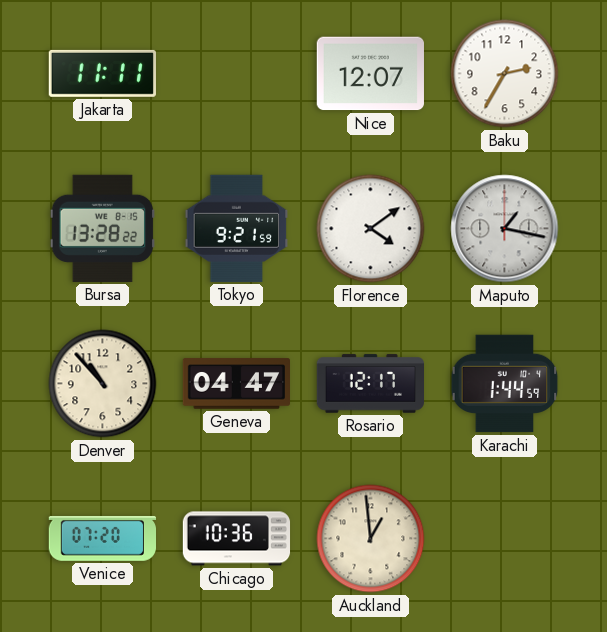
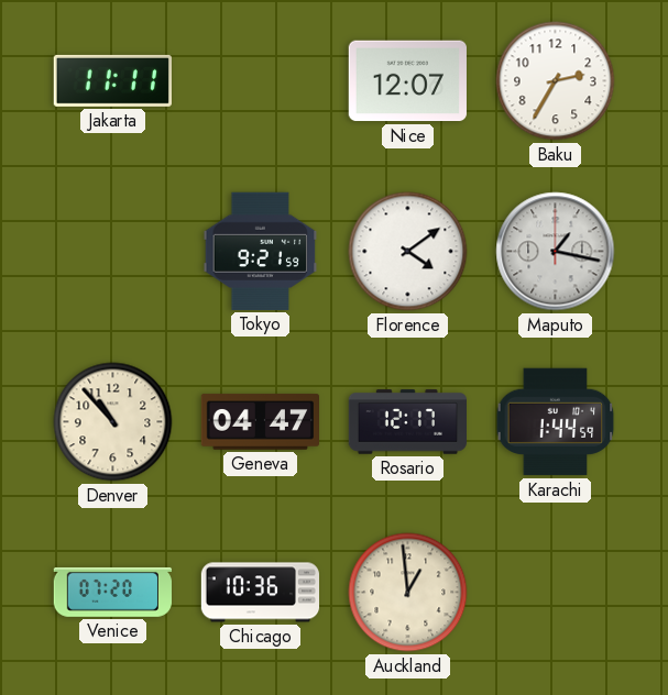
Bursa: 13:28 -> none
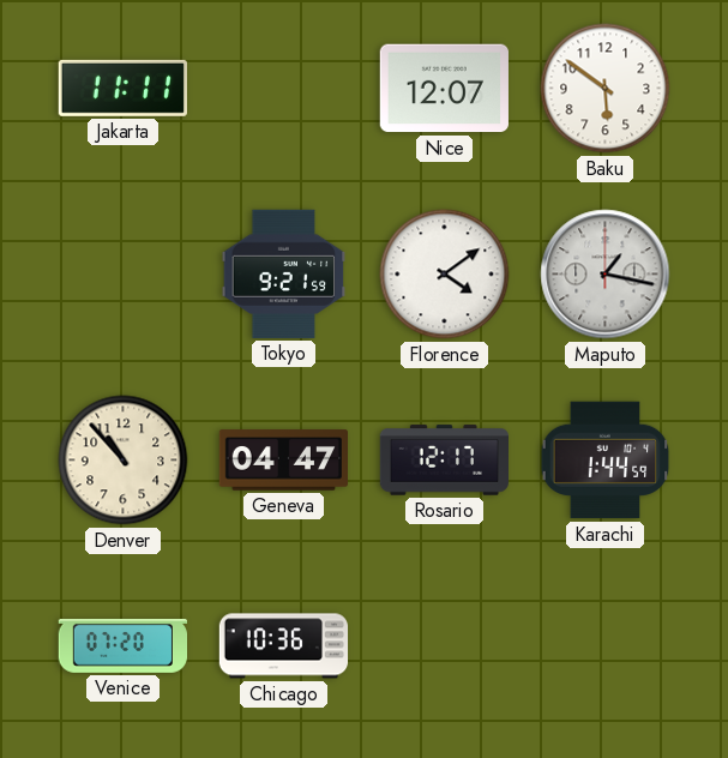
Baku: 2:35 -> 5:51
Auckland: 12:59 -> none
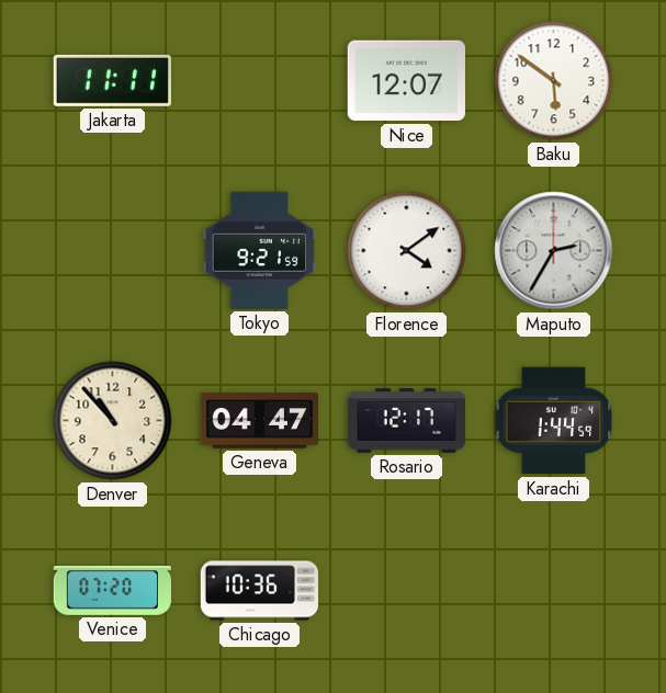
Maputo: 1:17 -> 2:35
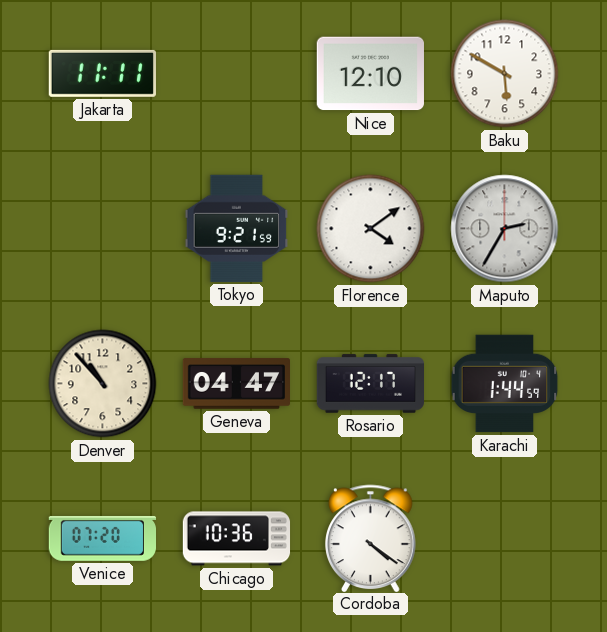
Nice: 12:07 -> 12:10
Baku: 5:51 -> 5:50
Cordoba: none -> 4:21
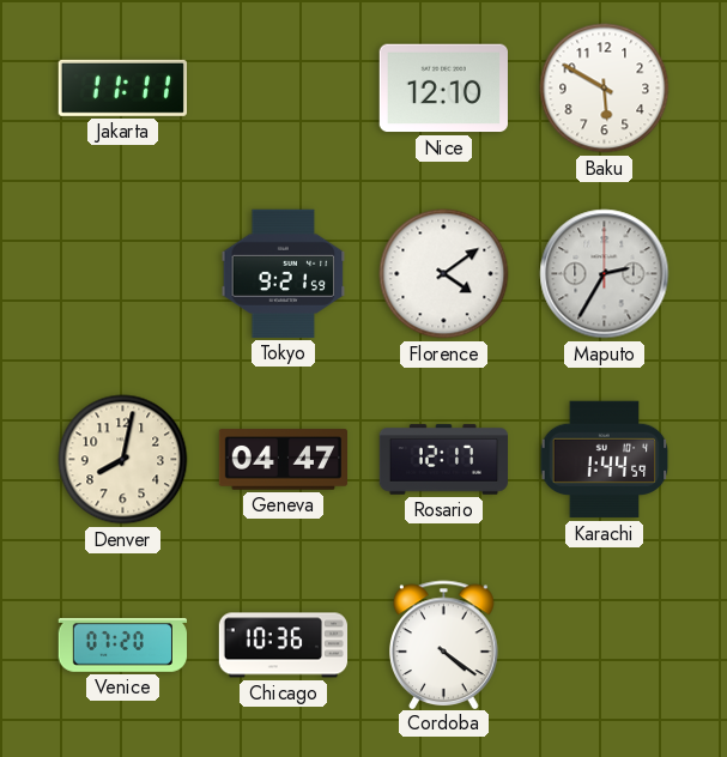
Denver: 10:53 -> 8:02
